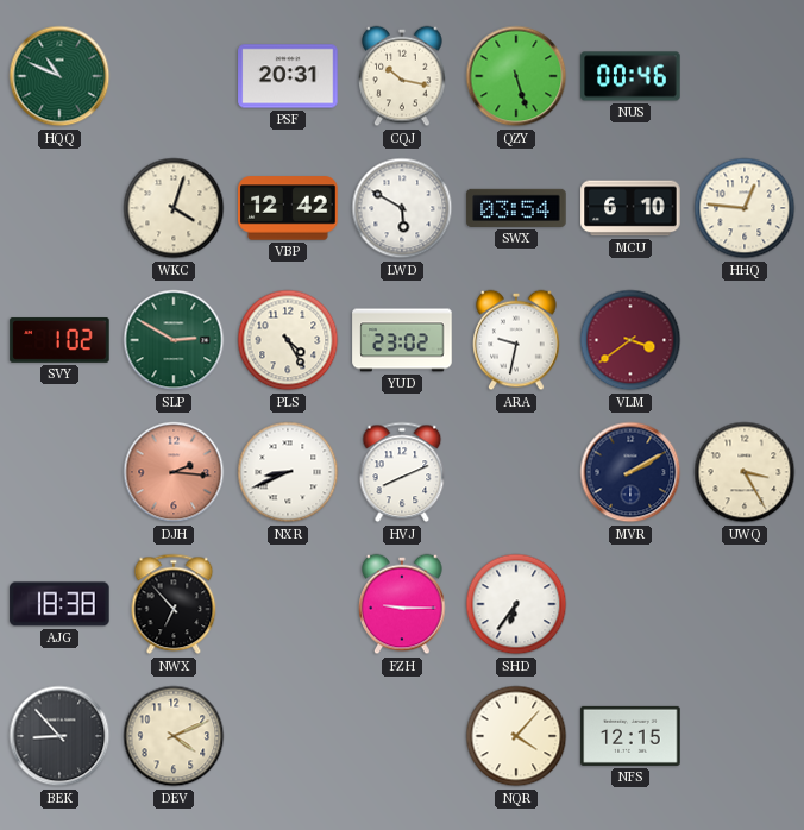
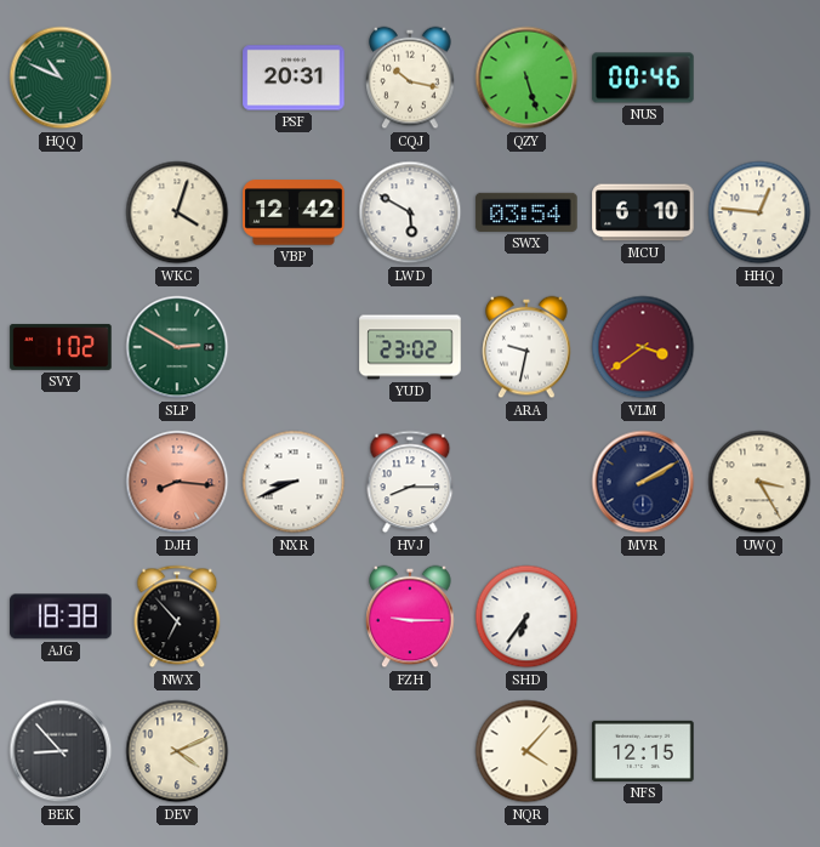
PLS: 4:25 -> none
DJH: 2:16 -> 8:16
HVJ: 8:11 -> 8:15
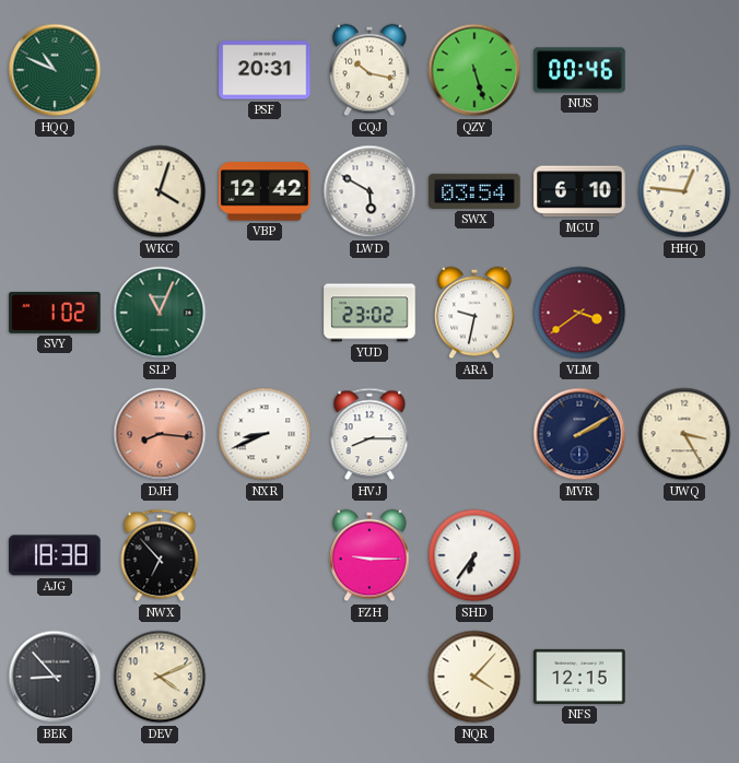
SLP: 2:50 -> 11:04
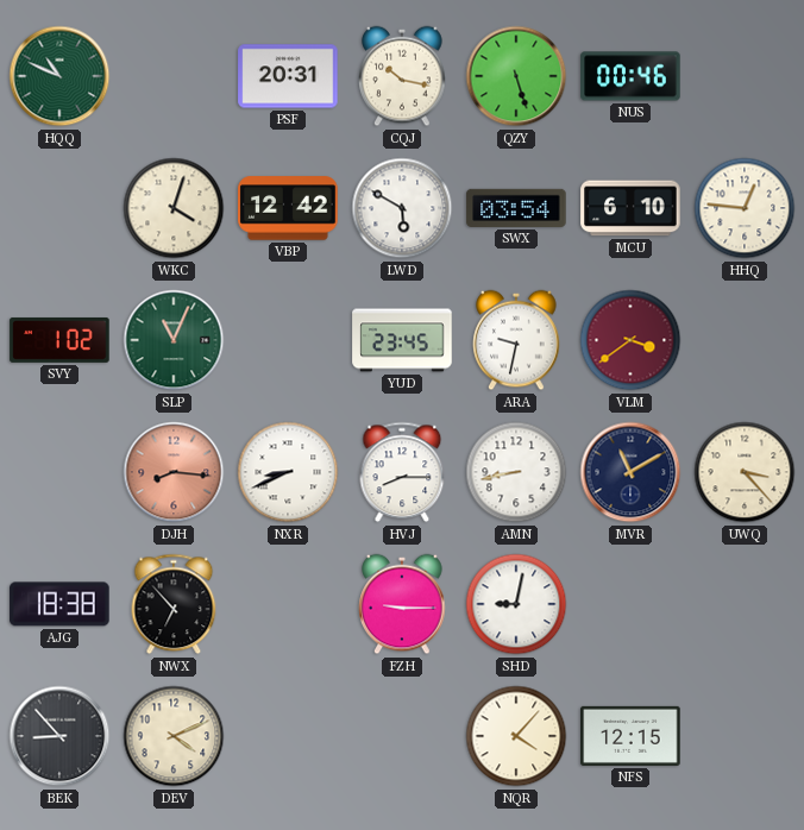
YUD: 23:02 -> 23:45
AMN: none -> 8:43
MVR: 2:10 -> 11:10
UWQ: 3:25 -> 3:23
SHD: 6:36 -> 9:02
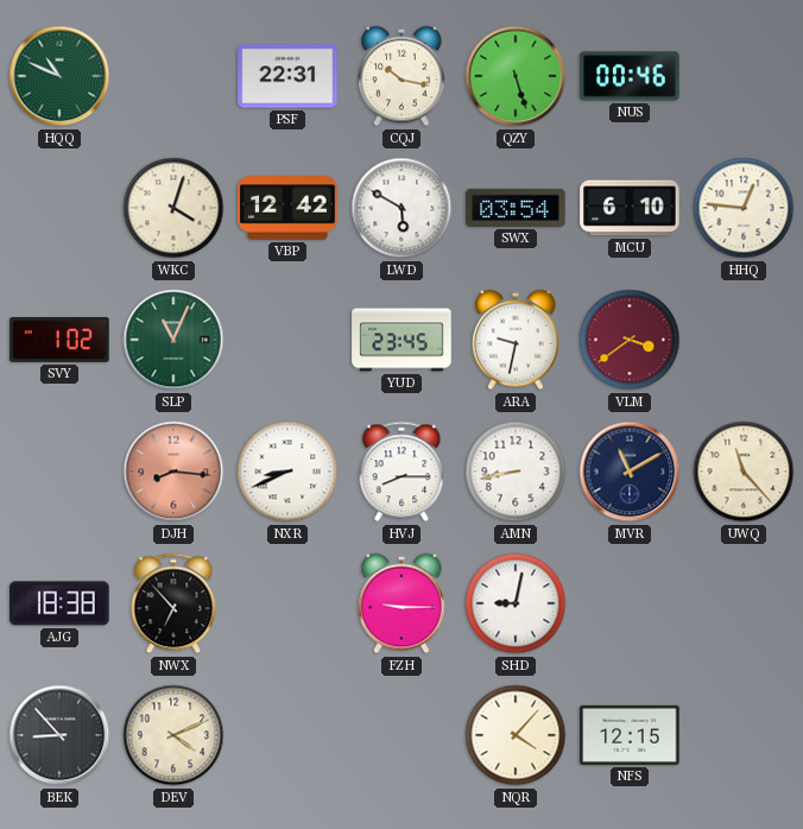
PSF: 20:31 -> 22:31
UWQ: 3:23 -> 11:23
